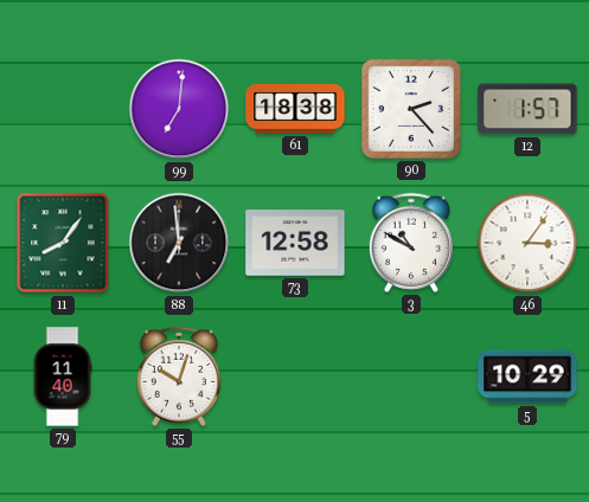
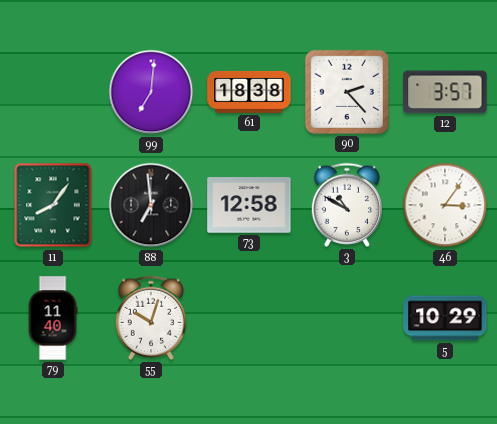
12: 1:57 -> 3:57
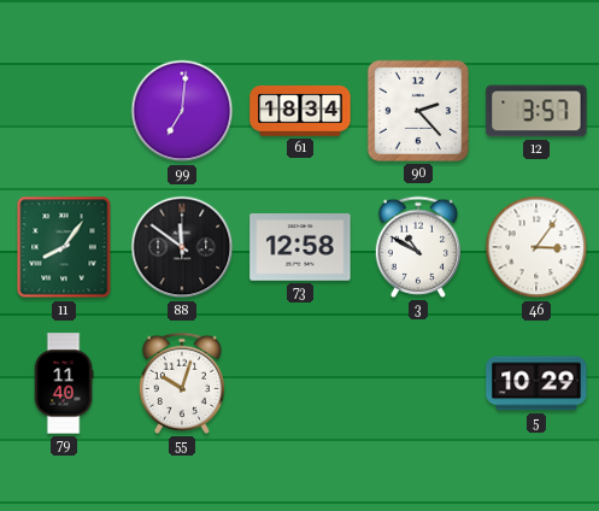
61: 18:38 -> 18:34
88: 6:59 -> 11:51
